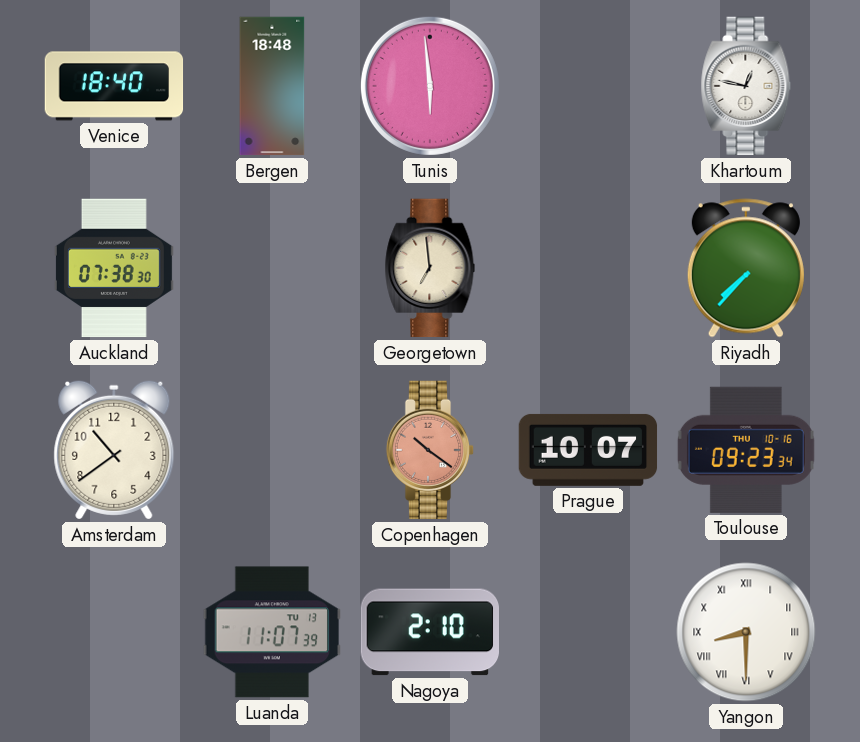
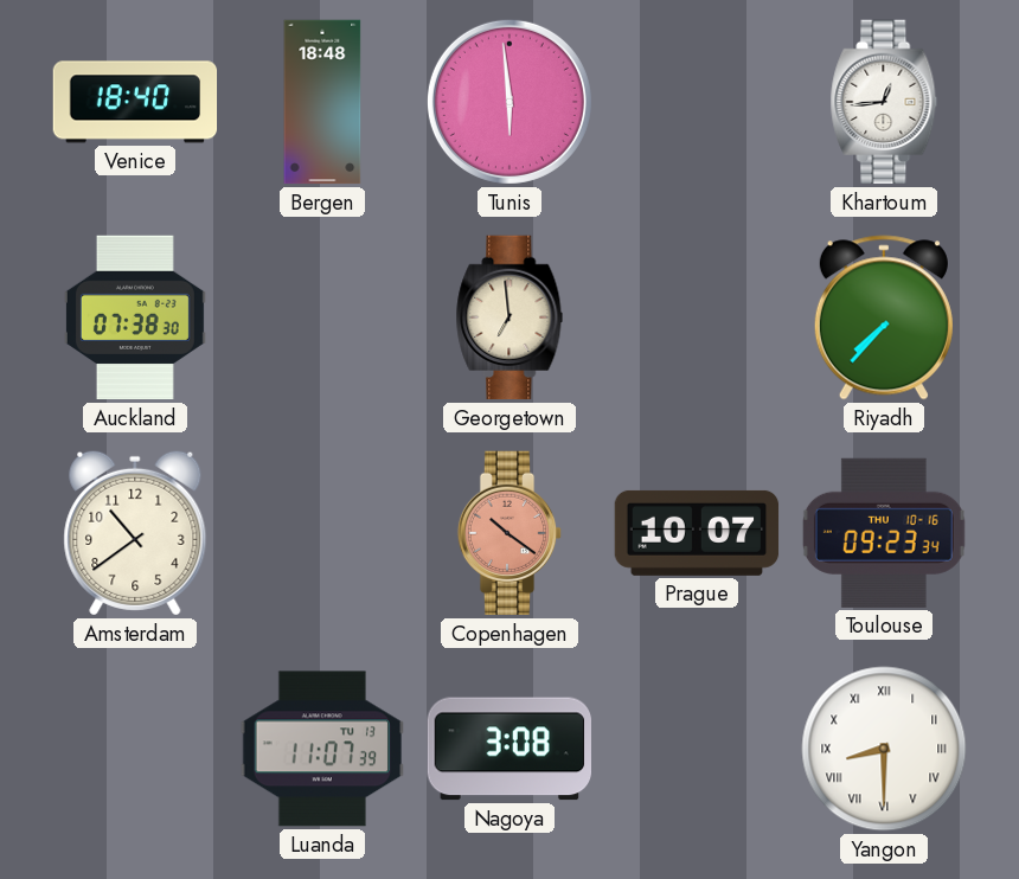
Khartoum: 12:47 -> 12:44
Nagoya: 2:10 -> 3:08
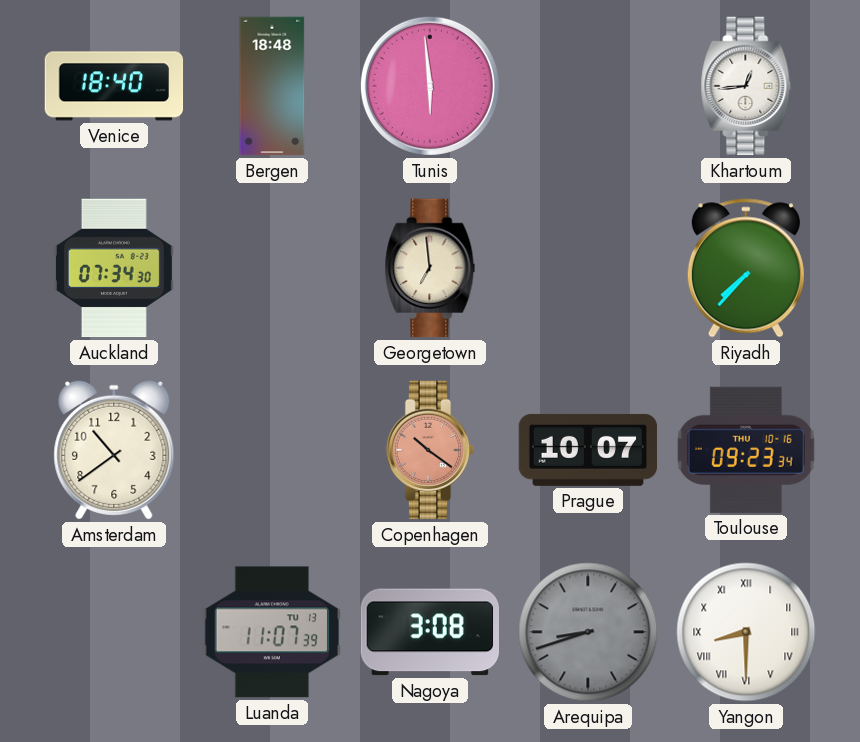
Auckland: 07:38 -> 07:34
Arequipa: none -> 8:42
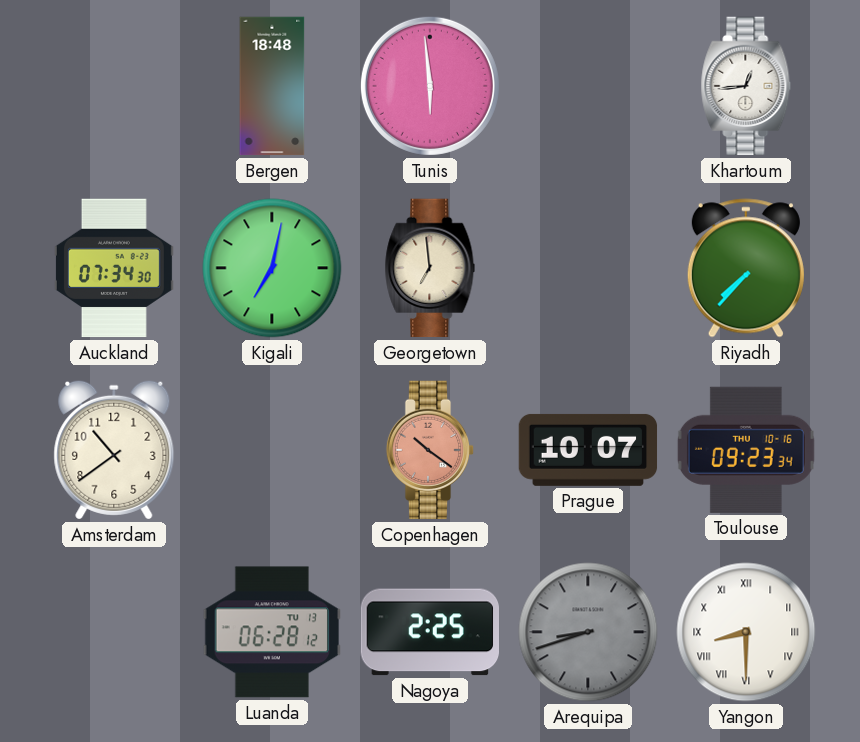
Venice: 18:40 -> none
Kigali: none -> 7:02
Luanda: 11:07 -> 06:28
Nagoya: 3:08 -> 2:25
